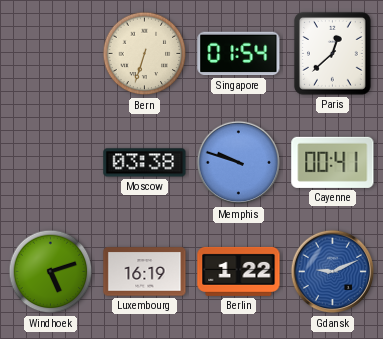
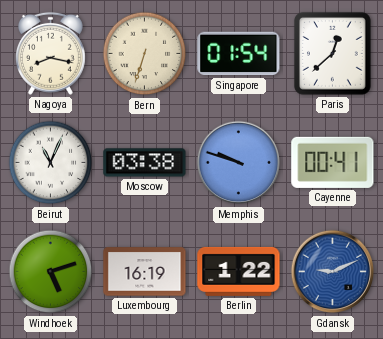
Nagoya: none -> 8:17
Beirut: none -> 11:04
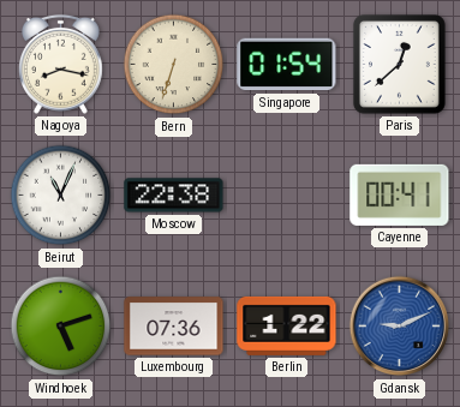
Moscow: 03:38 -> 22:38
Memphis: 9:48 -> none
Luxembourg: 16:19 -> 07:36
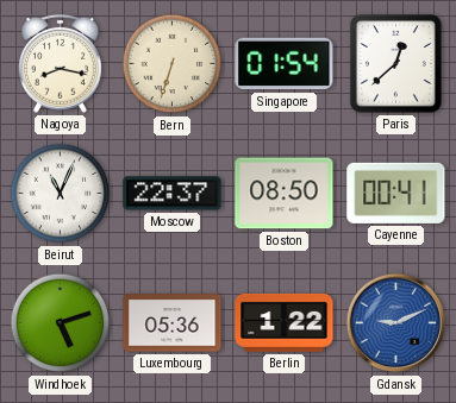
Moscow: 22:38 -> 22:37
Boston: none -> 08:50
Luxembourg: 07:36 -> 05:36
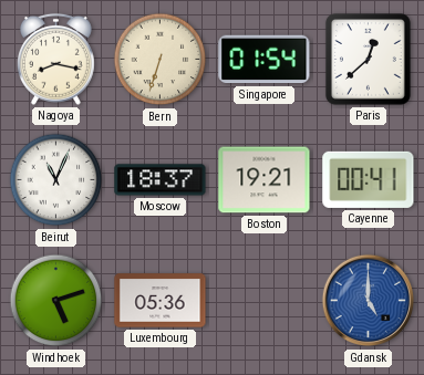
Moscow: 22:37 -> 18:37
Boston: 08:50 -> 19:21
Berlin: 1:22 -> none
Gdansk: 9:11 -> 5:00
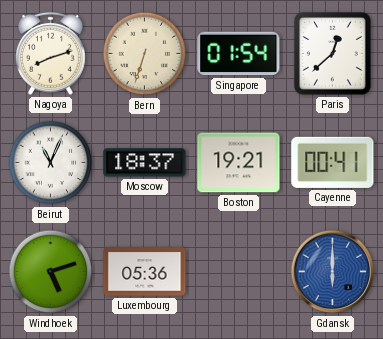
Nagoya: 8:17 -> 8:12
Gdansk: 5:00 -> 6:00
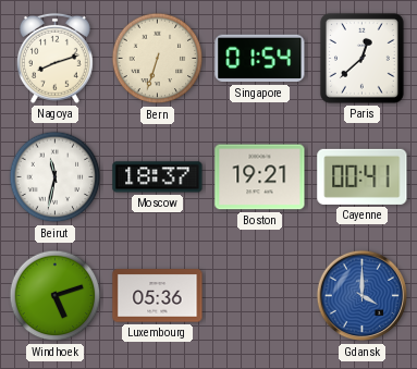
Beirut: 11:04 -> 11:32
Gdansk: 6:00 -> 4:00
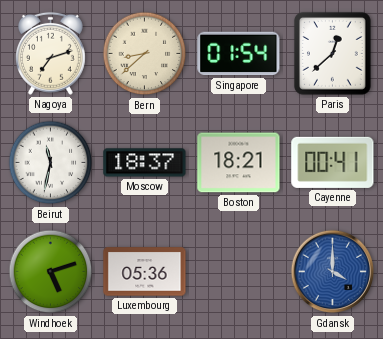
Nagoya: 8:12 -> 7:12
Bern: 6:33 -> 8:38
Boston: 19:21 -> 18:21
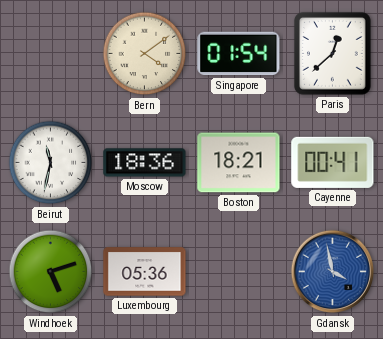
Nagoya: 7:12 -> none
Bern: 8:38 -> 4:09
Moscow: 18:37 -> 18:36
Gdansk: 4:00 -> 3:58
